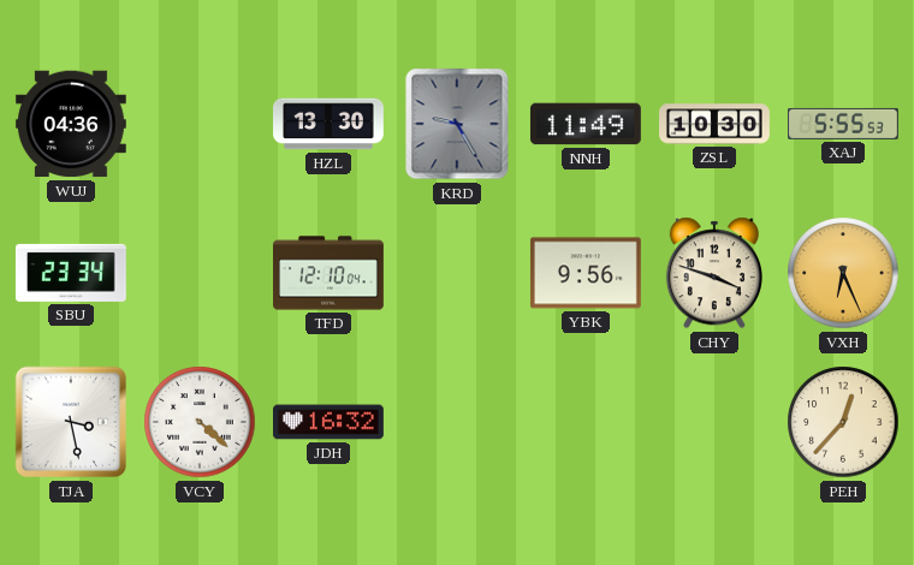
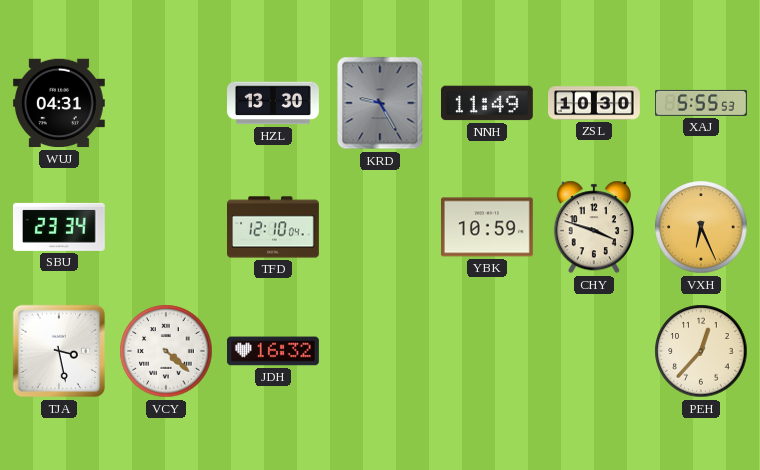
WUJ: 04:36 -> 04:31
YBK: 9:56 -> 10:59
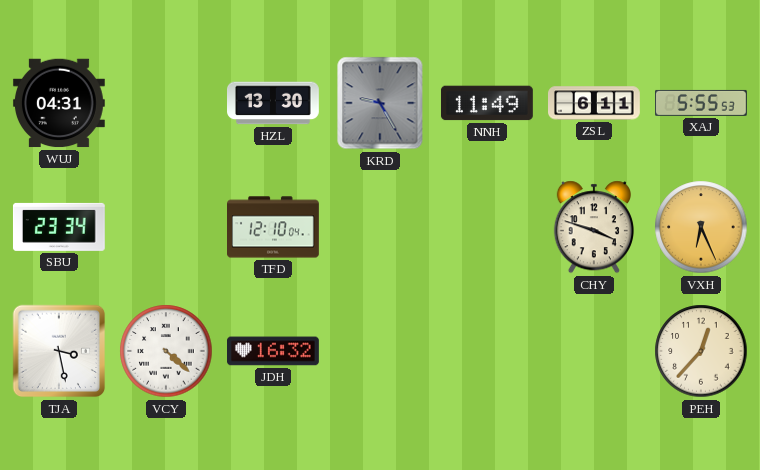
ZSL: 10:30 -> 6:11
YBK: 10:59 -> none
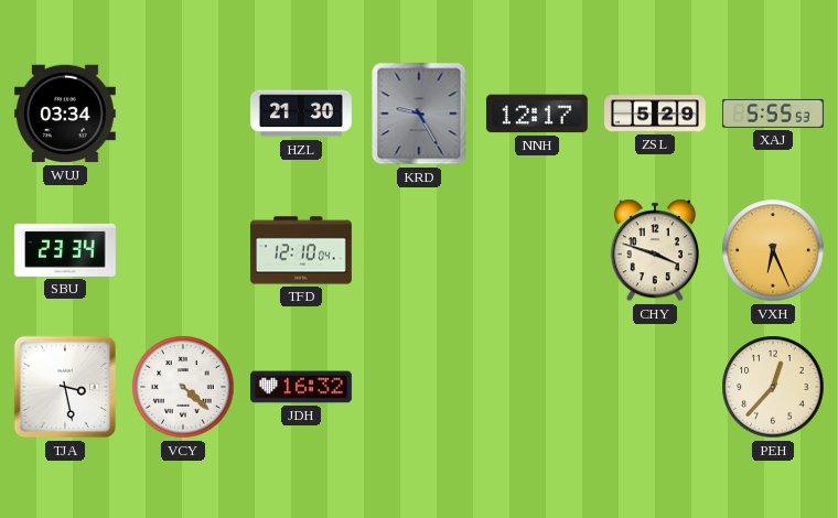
WUJ: 04:31 -> 03:34
HZL: 13:30 -> 21:30
NNH: 11:49 -> 12:17
ZSL: 6:11 -> 5:29
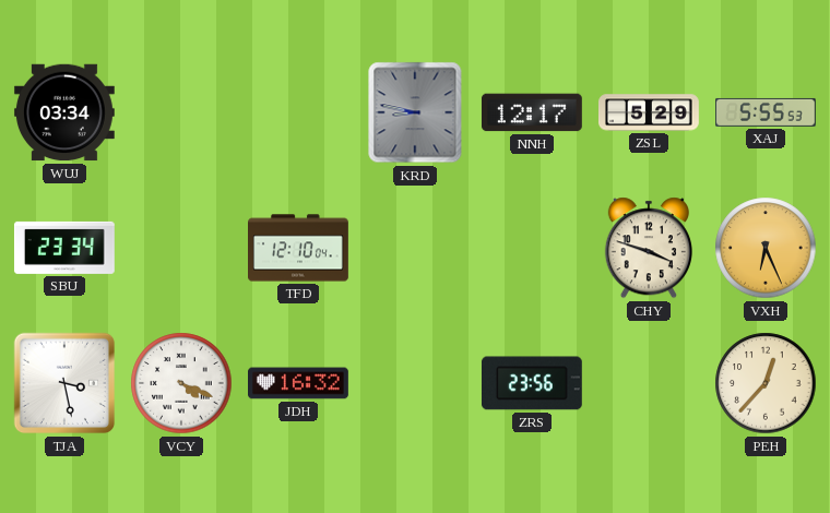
HZL: 21:30 -> none
KRD: 9:25 -> 8:47
VCY: 4:22 -> 4:19
ZRS: none -> 23:56
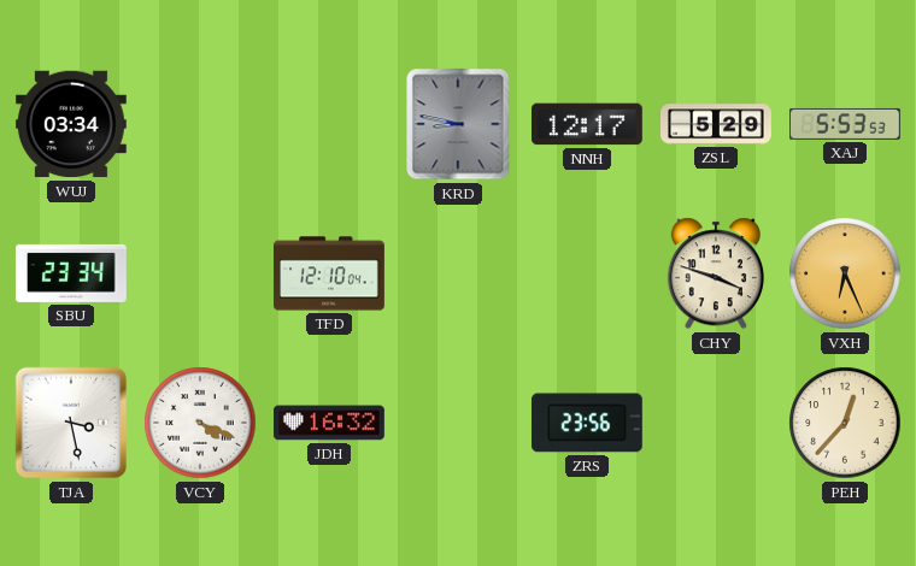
XAJ: 5:55 -> 5:53
